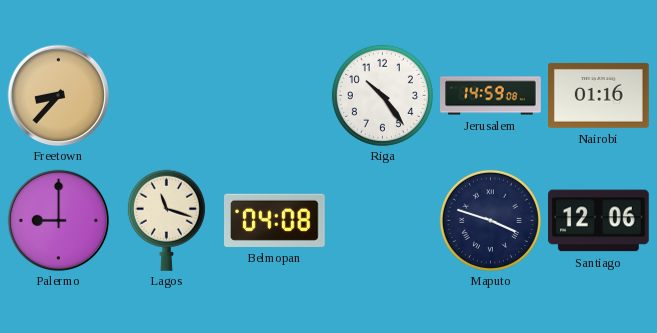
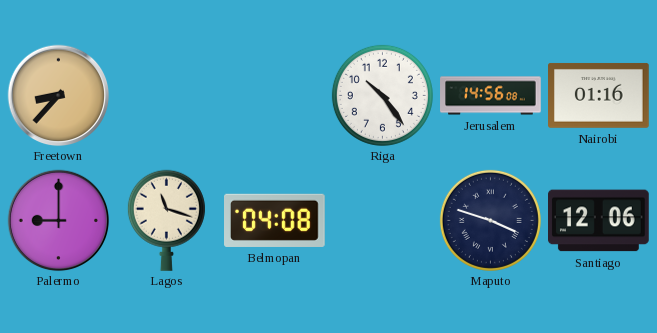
Jerusalem: 14:59 -> 14:56
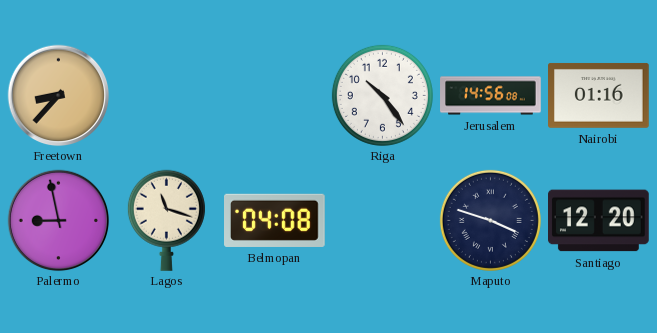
Palermo: 9:00 -> 8:58
Santiago: 12:06 -> 12:20
